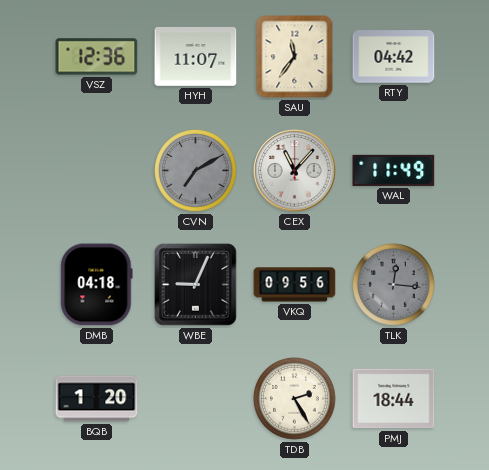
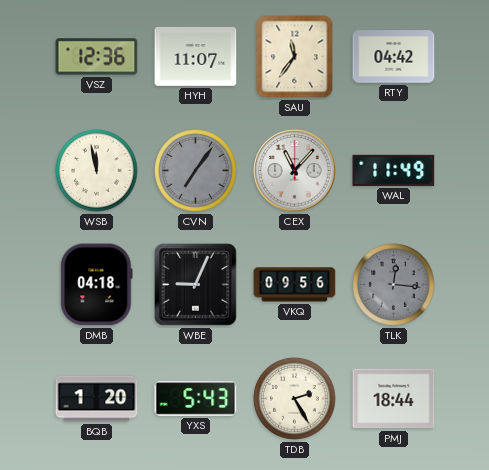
WSB: none -> 11:58
CVN: 7:10 -> 7:06
YXS: none -> 5:43
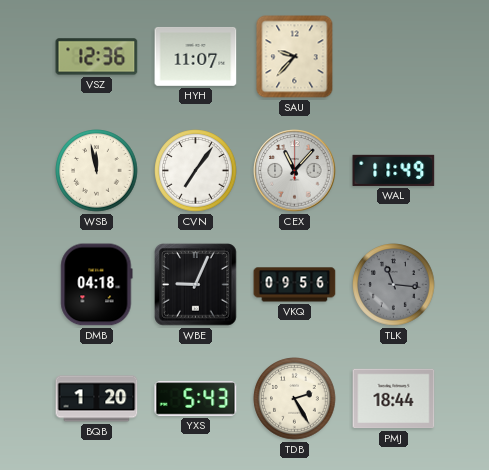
SAU: 11:36 -> 9:37
RTY: 04:42 -> none
CVN dial: grey -> white
TLK: 12:16 -> 11:16
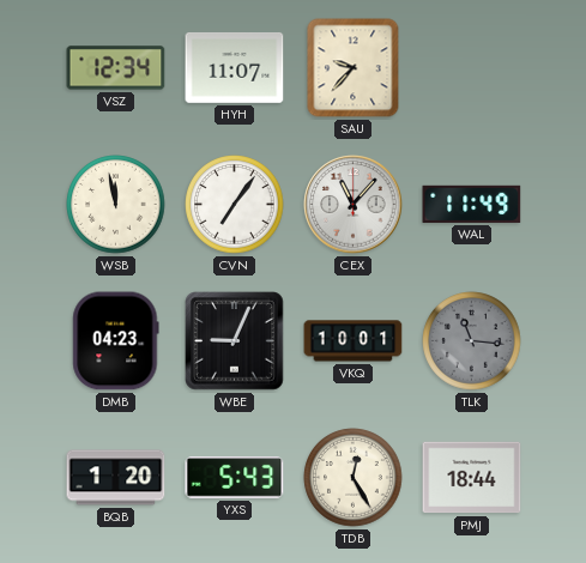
VSZ: 12:36 -> 12:34
DMB: 04:18 -> 04:23
VKQ: 09:56 -> 10:01
TDB: 2:25 -> 12:25
